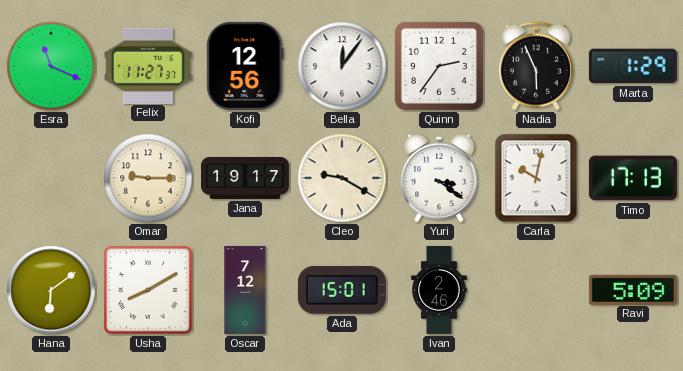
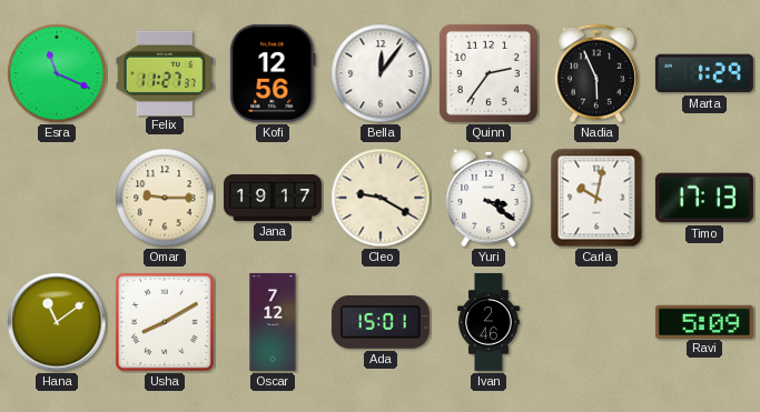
Hana: 6:09 -> 11:09
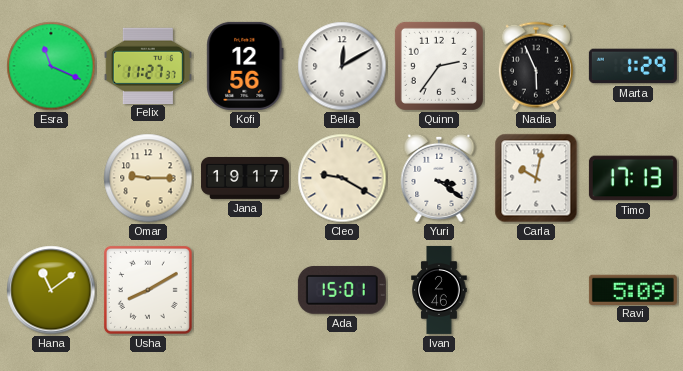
Bella: 12:06 -> 12:10
Oscar: 7:12 -> none
